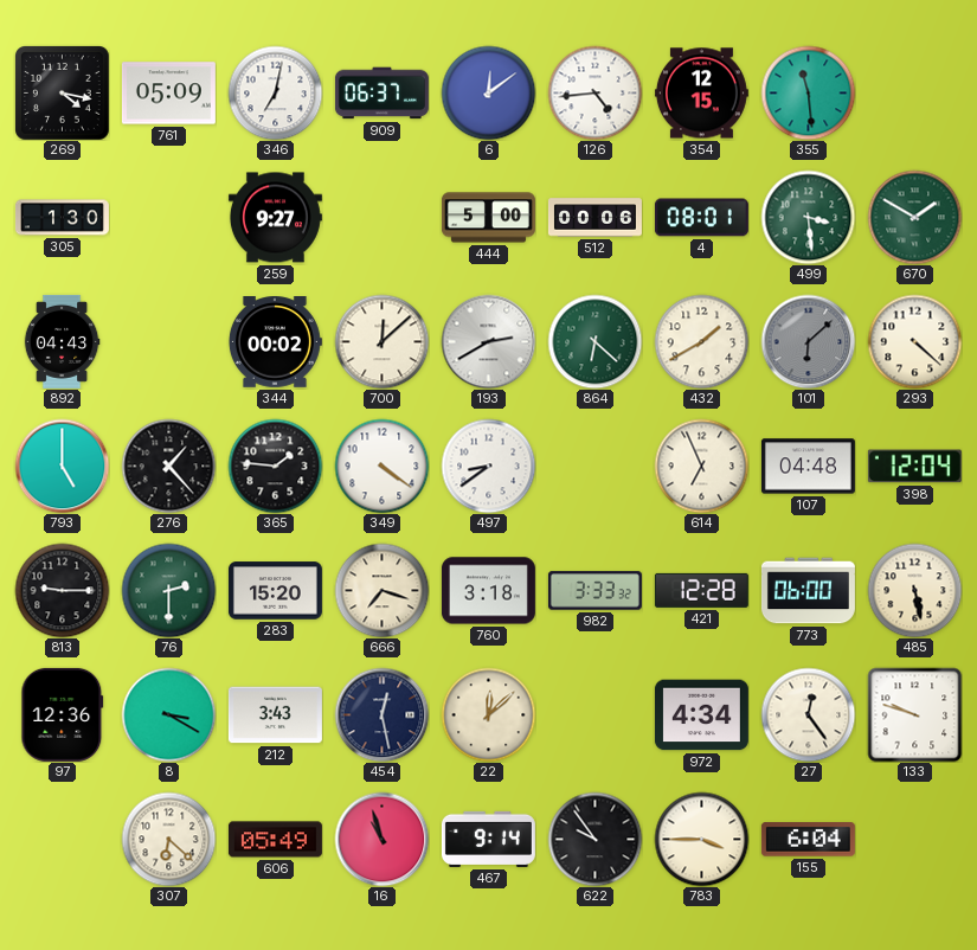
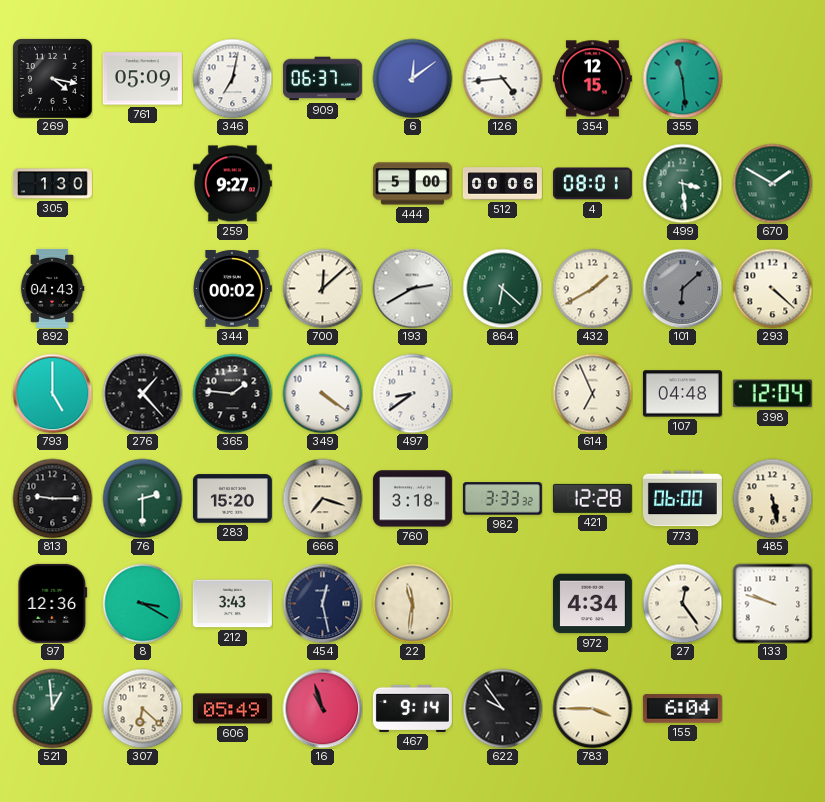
22: 12:08 -> 11:31
521: none -> 12:59
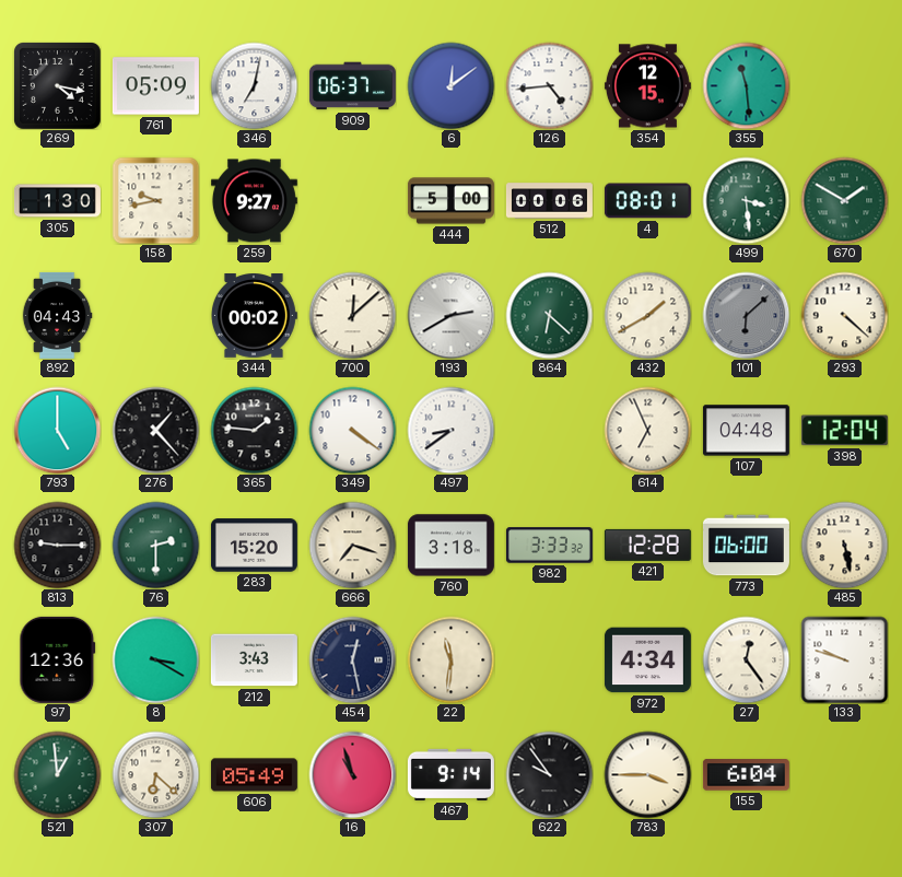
158: none -> 9:43
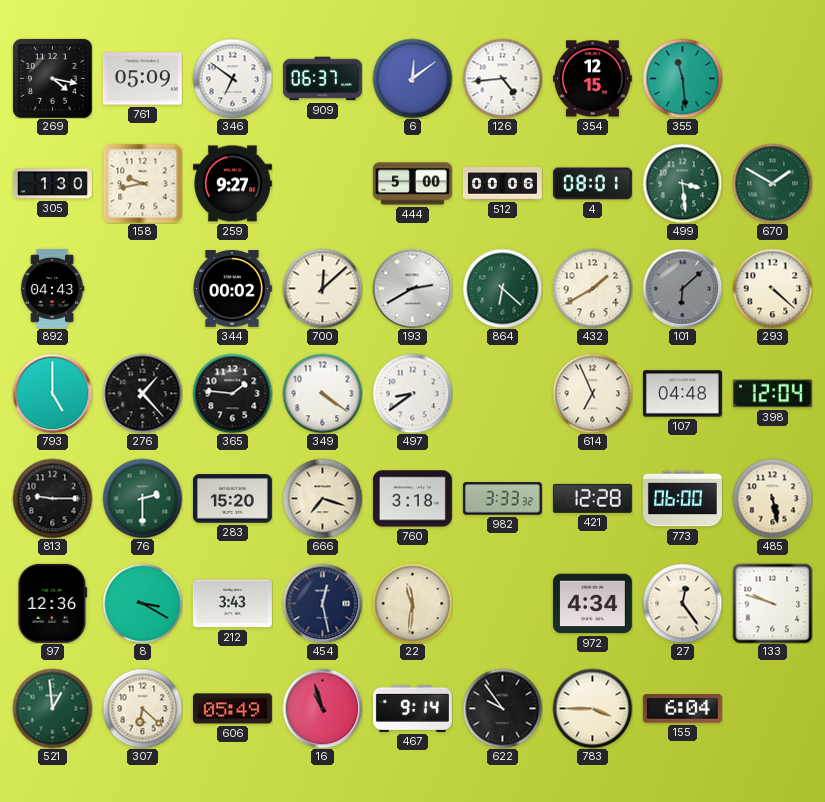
346: 7:02 -> 6:51
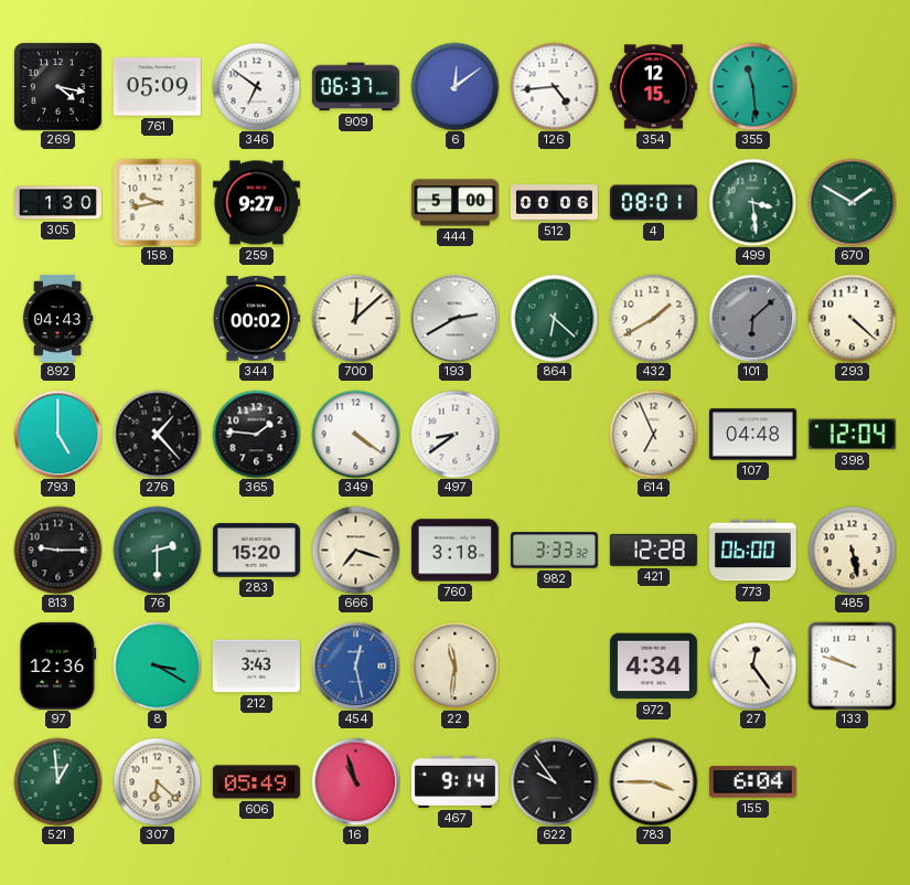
454 dial: navy -> blue
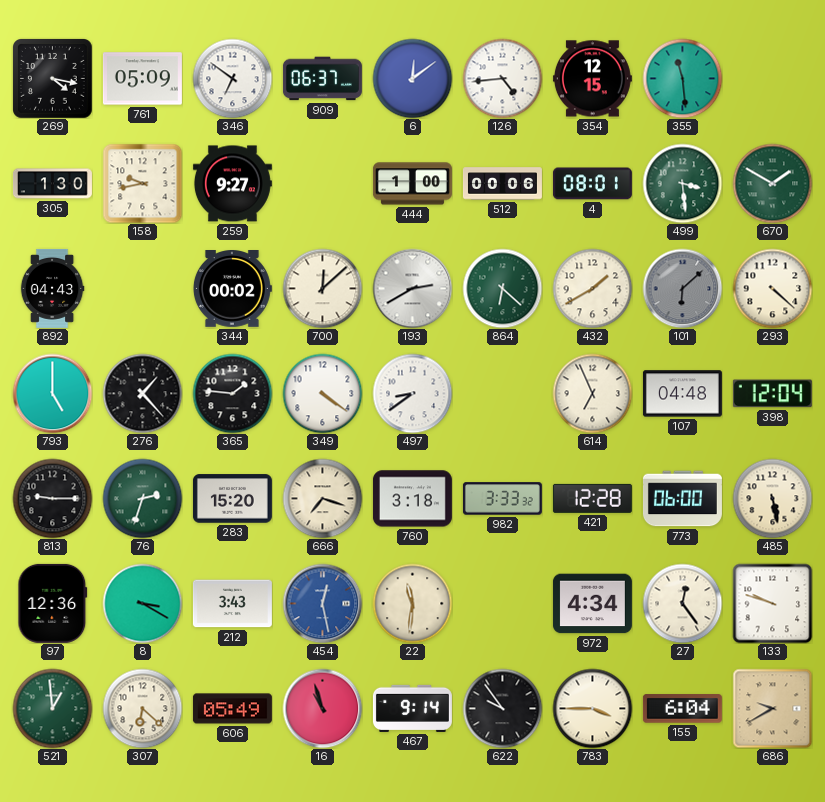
444: 5:00 -> 1:00
76: 2:30 -> 2:33
686: none -> 9:40
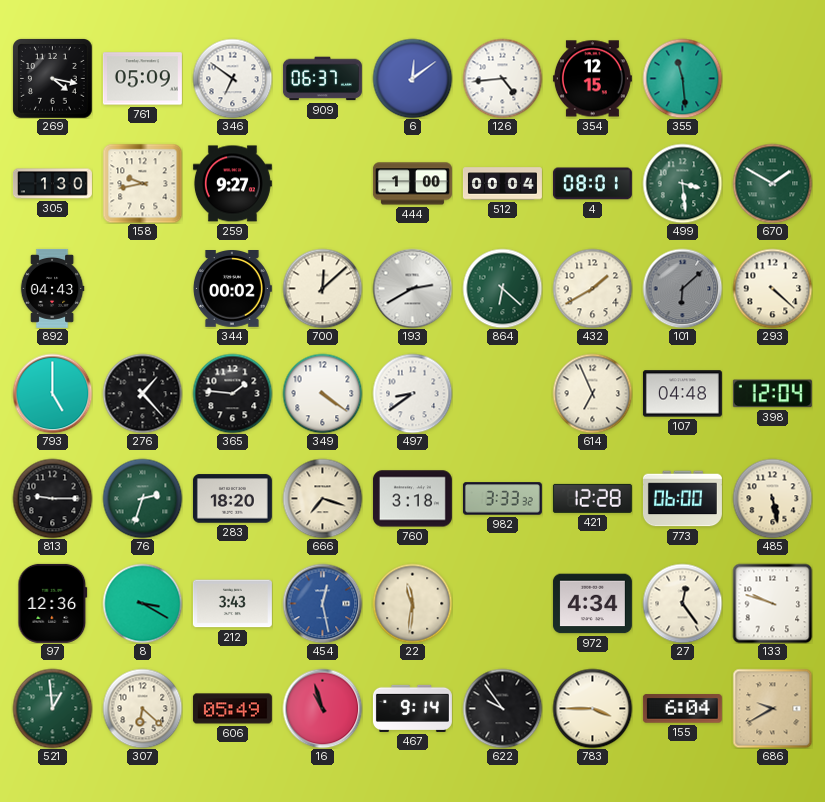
512: 00:06 -> 00:04
283: 15:20 -> 18:20
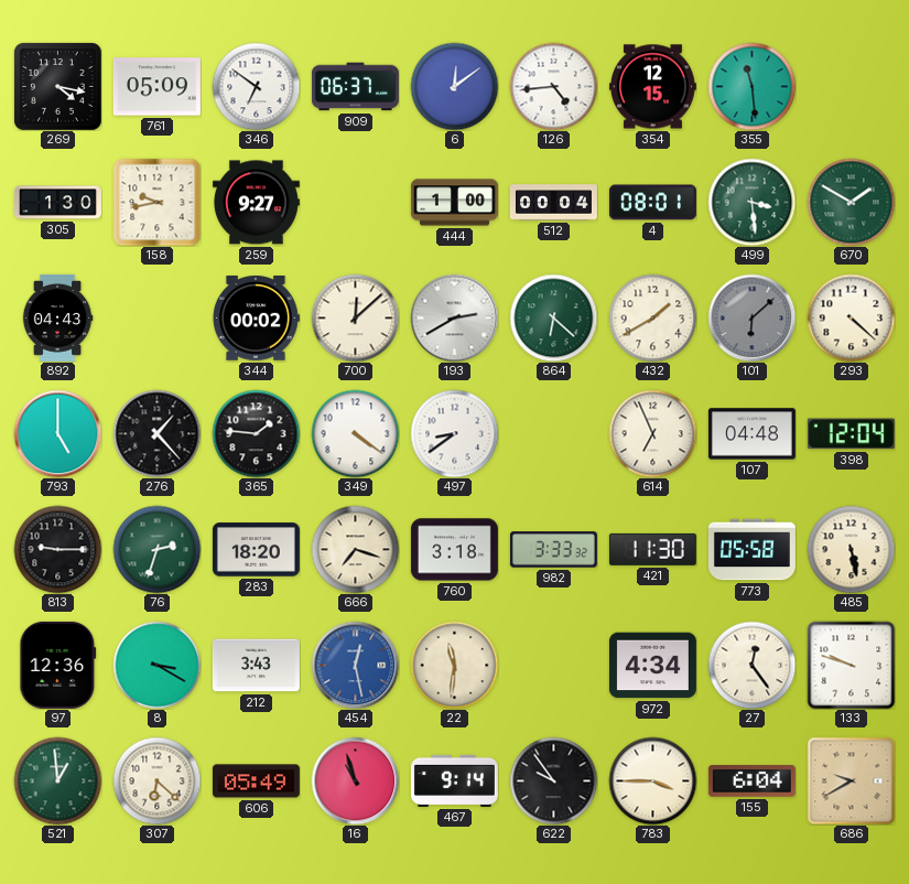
421: 12:28 -> 11:30
773: 06:00 -> 05:58
